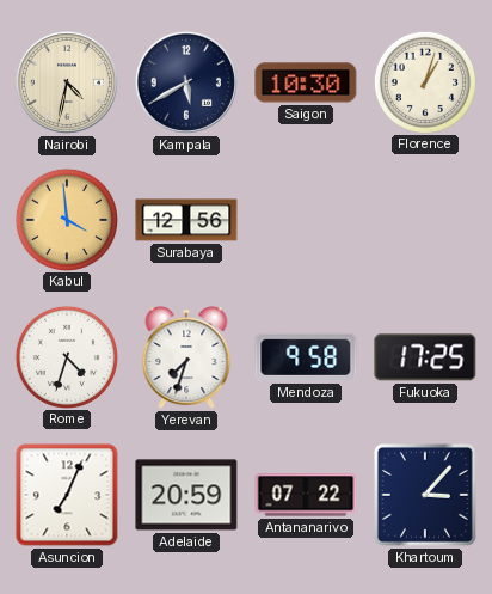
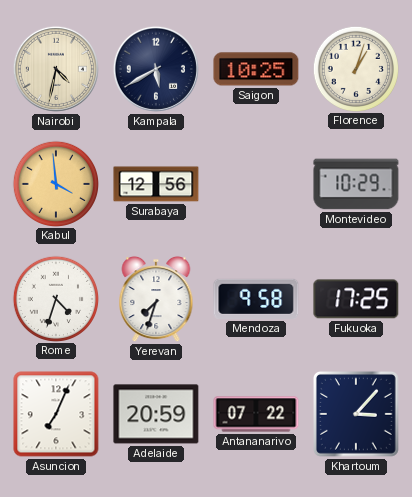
Saigon: 10:30 -> 10:25
Montevideo: none -> 10:29
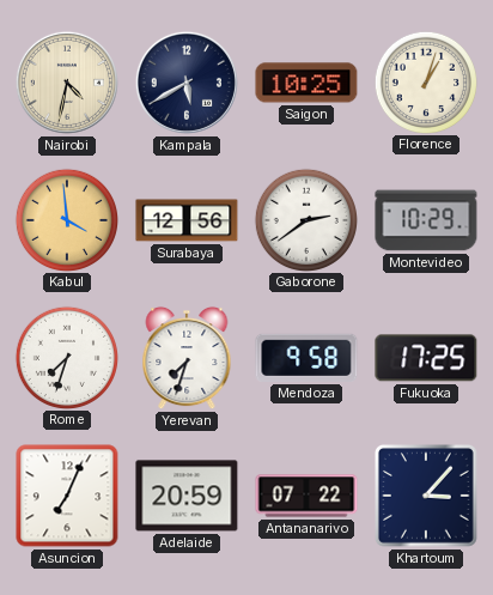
Gaborone: none -> 2:39
Rome: 4:33 -> 7:33
